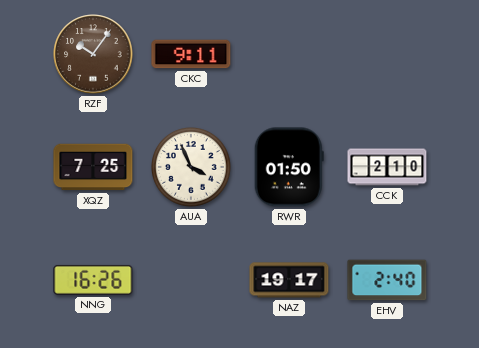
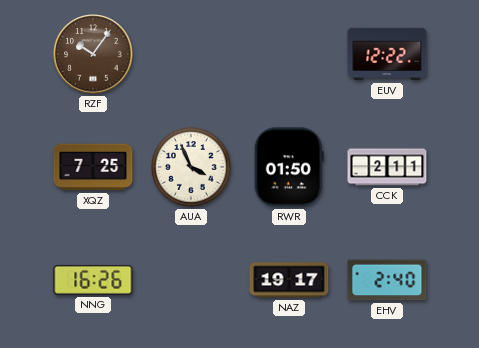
CKC: 9:11 -> none
EUV: none -> 12:22
CCK: 2:10 -> 2:11
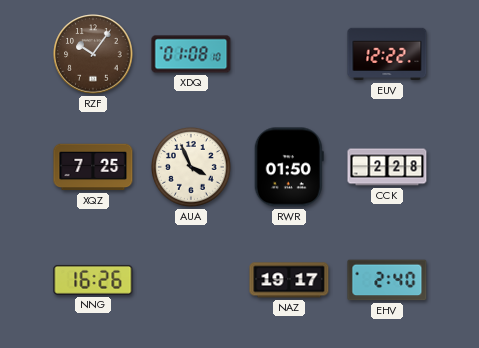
XDQ: none -> 01:08
CCK: 2:11 -> 2:28
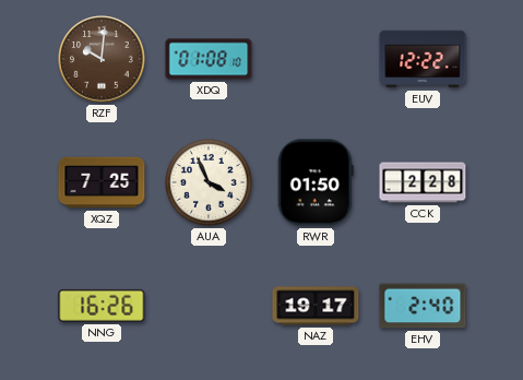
RZF: 10:06 -> 10:01
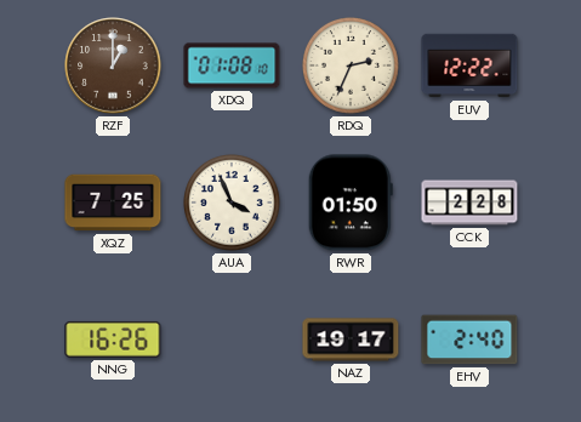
RZF: 10:01 -> 1:00
RDQ: none -> 2:34
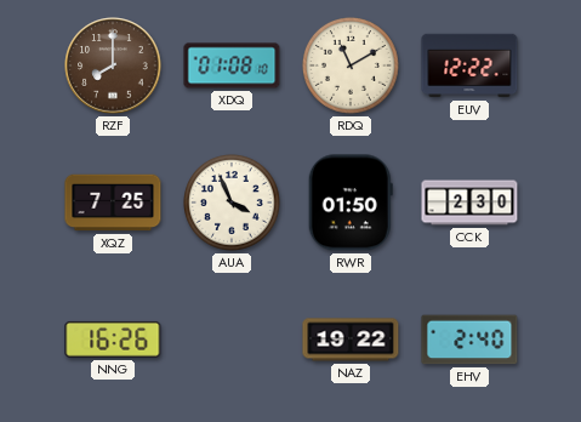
RZF: 1:00 -> 8:00
RDQ: 2:34 -> 11:10
CCK: 2:28 -> 2:30
NAZ: 19:17 -> 19:22
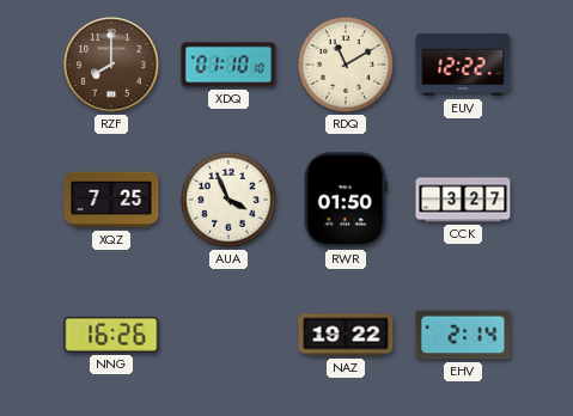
XDQ: 01:08 -> 01:10
CCK: 2:30 -> 3:27
EHV: 2:40 -> 2:14
